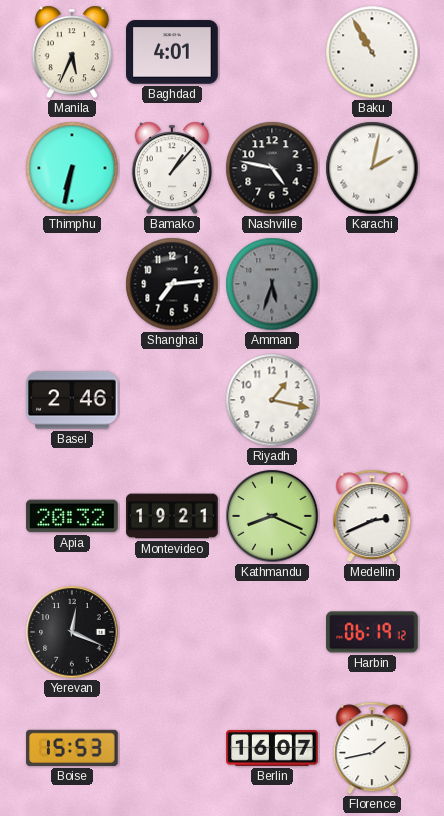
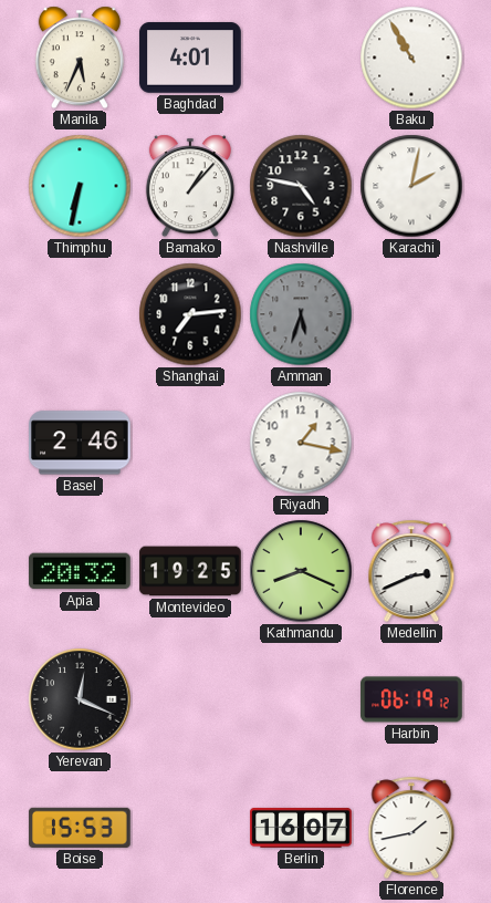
Montevideo: 19:21 -> 19:25
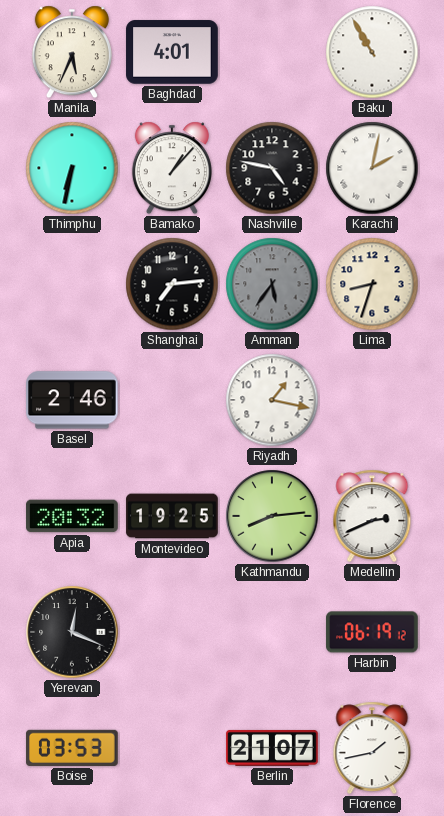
Amman: 5:33 -> 5:36
Lima: none -> 8:33
Kathmandu: 8:19 -> 8:14
Boise: 15:53 -> 03:53
Berlin: 16:07 -> 21:07
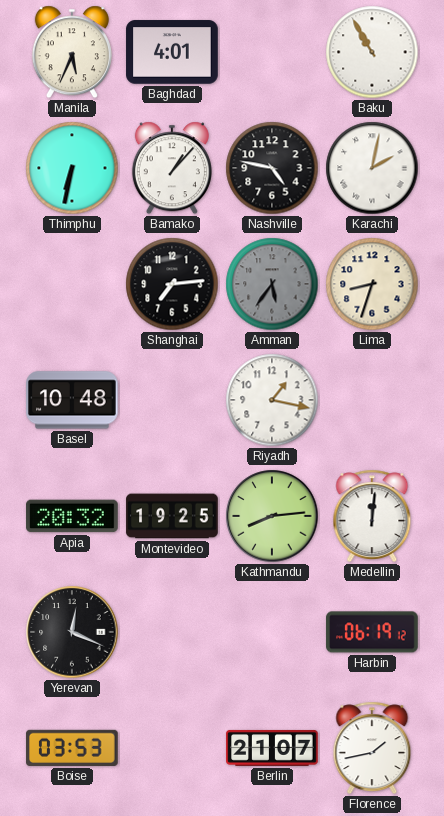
Basel: 2:46 -> 10:48
Medellin: 2:41 -> 12:01
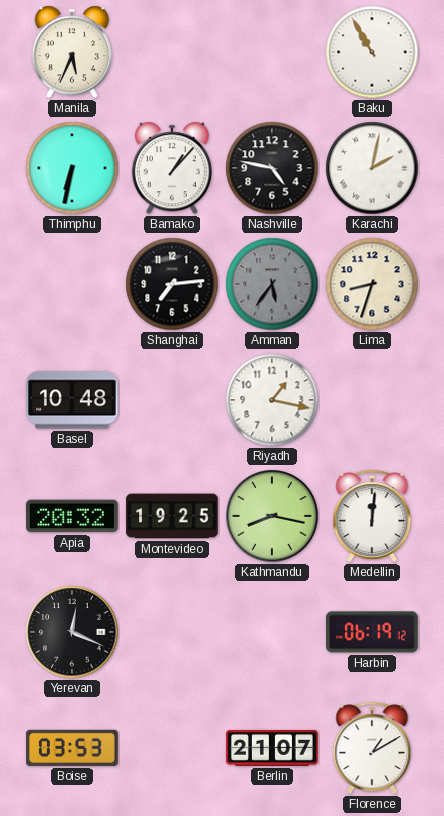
Baghdad: 4:01 -> none
Kathmandu: 8:14 -> 8:17
Florence: 1:43 -> 1:10
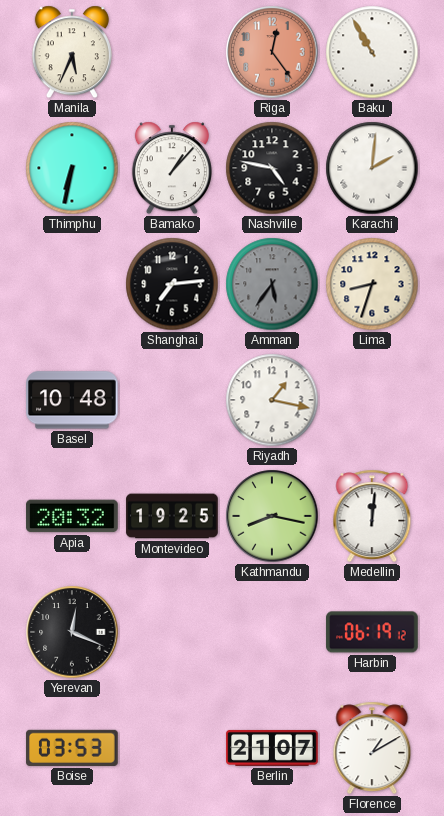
Riga: none -> 12:24
Karachi: 2:02 -> 2:01
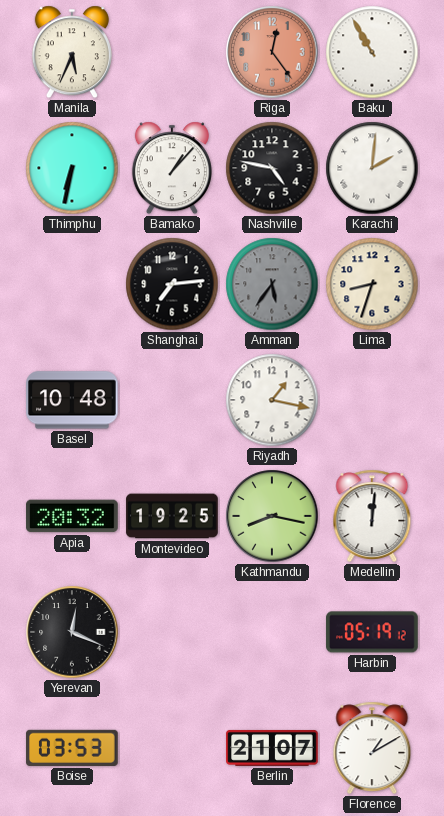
Harbin: 06:19 -> 05:19
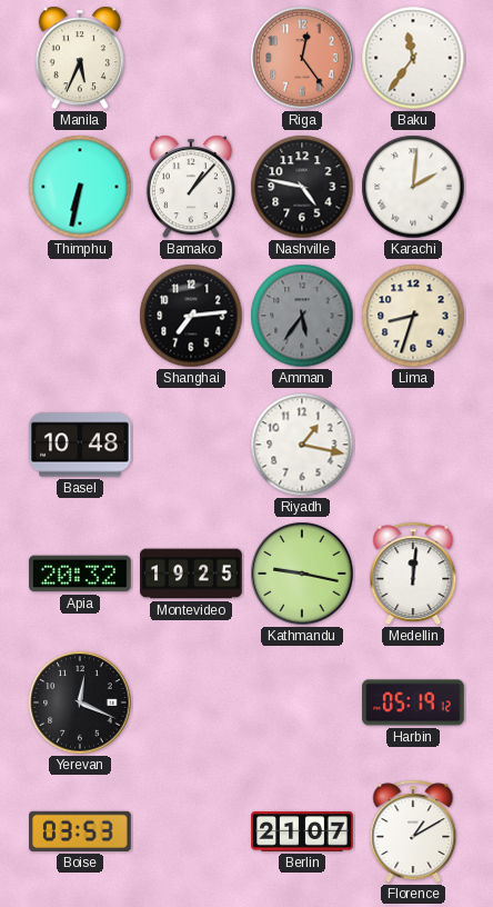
Baku: 10:55 -> 11:36
Kathmandu: 8:17 -> 9:17
